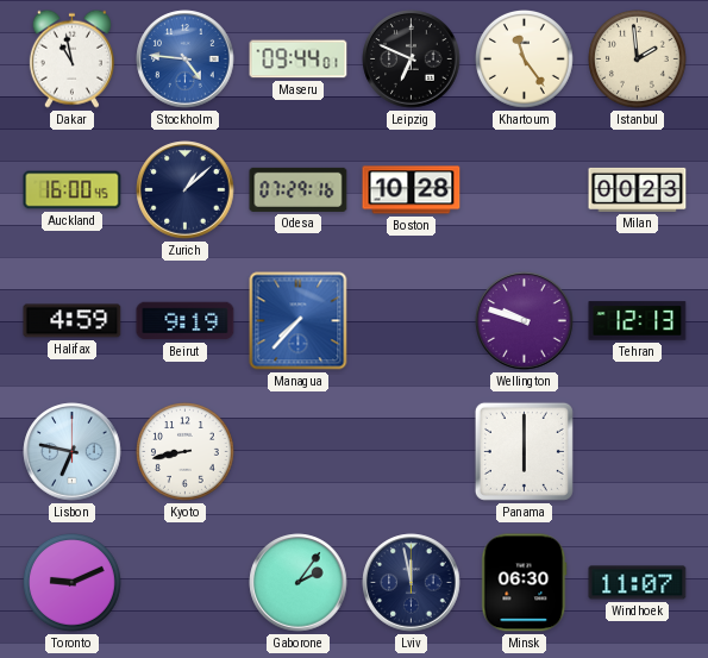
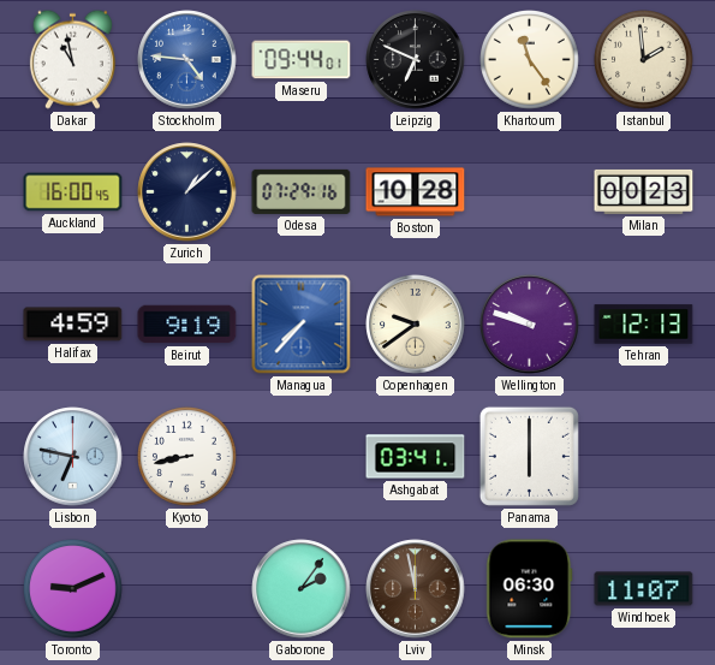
Copenhagen: none -> 9:39
Ashgabat: none -> 03:41
Lviv dial: navy -> brown
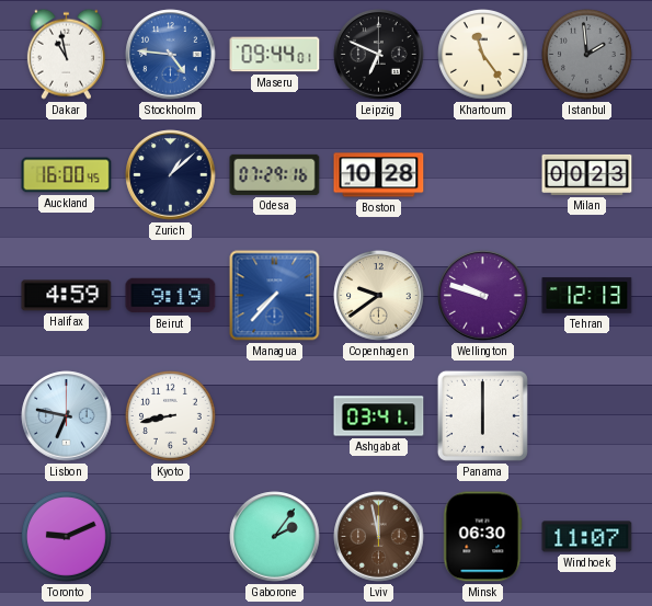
Istanbul dial: cream -> grey
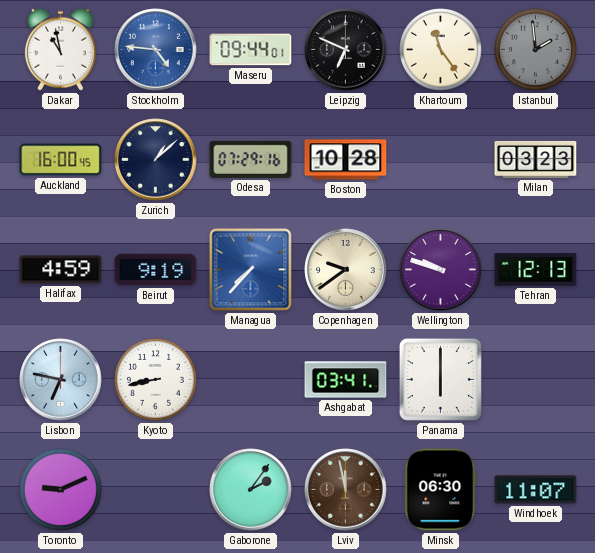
Milan: 00:23 -> 03:23
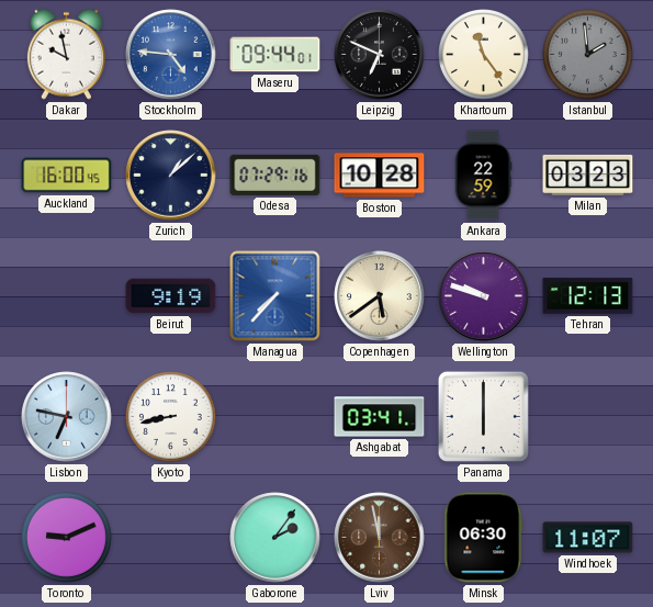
Dakar: 10:58 -> 9:58
Ankara: none -> 22:59
Halifax: 4:59 -> none
Copenhagen: 9:39 -> 5:39
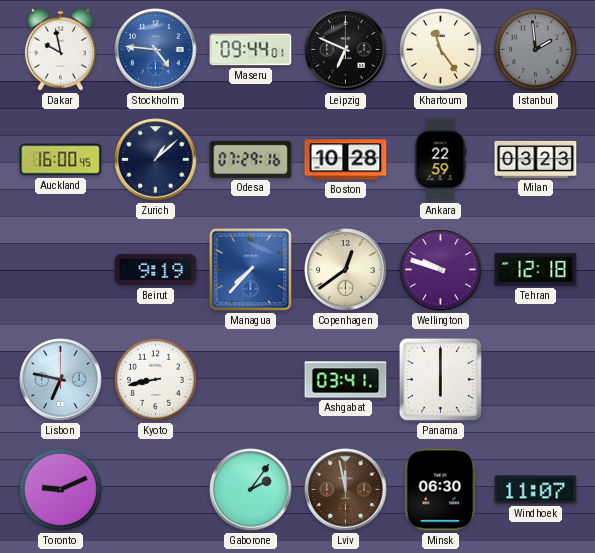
Copenhagen: 5:39 -> 12:39
Tehran: 12:13 -> 12:18
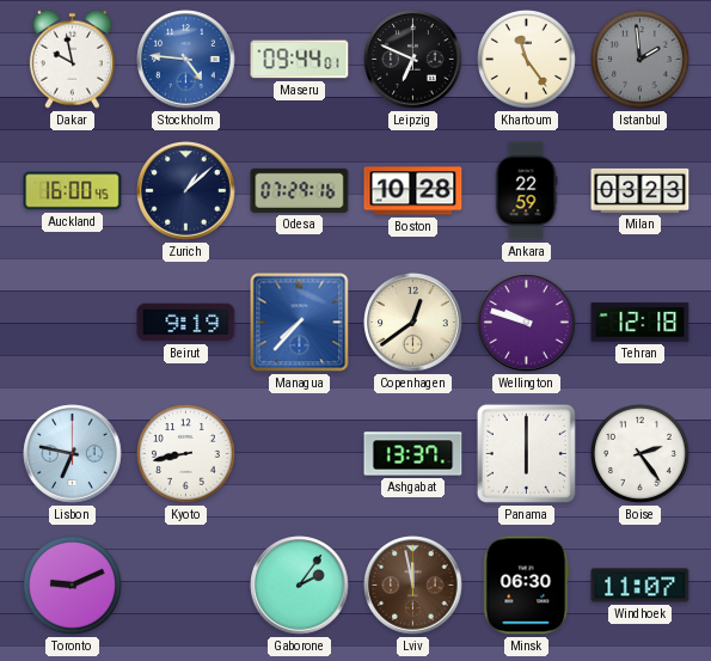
Ashgabat: 03:41 -> 13:37
Boise: none -> 2:24
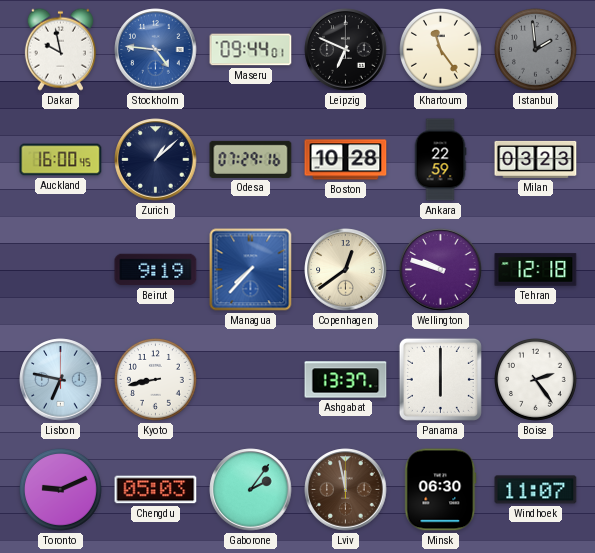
Chengdu: none -> 05:03
